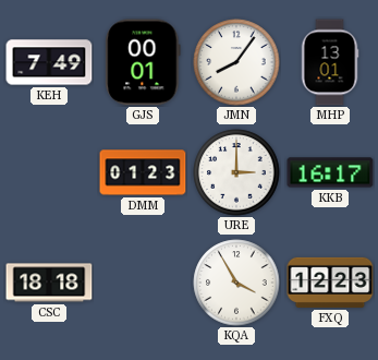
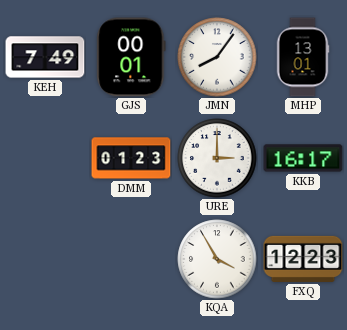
CSC: 18:18 -> none
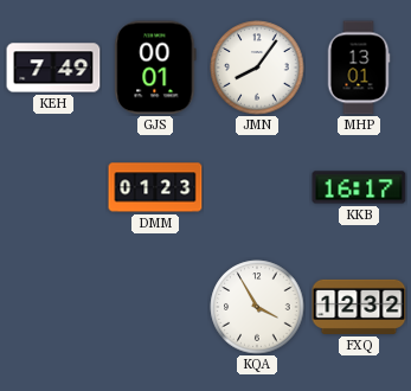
URE: 3:00 -> none
FXQ: 12:23 -> 12:32
